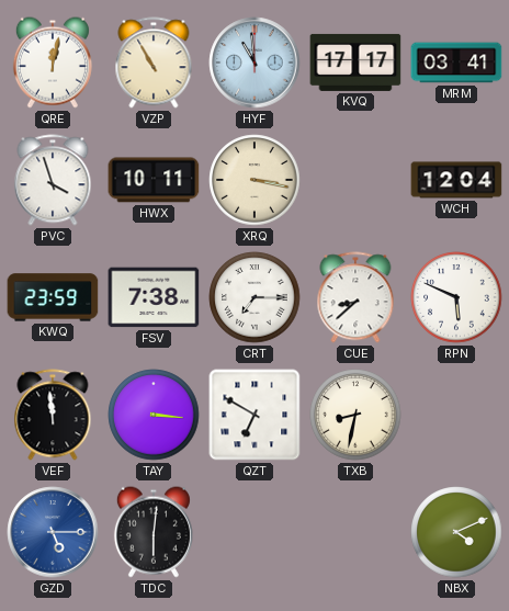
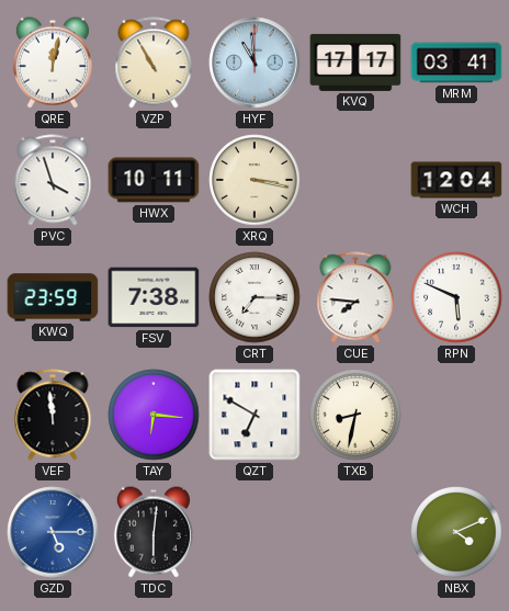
CUE: 8:38 -> 7:46
TAY: 3:16 -> 6:16
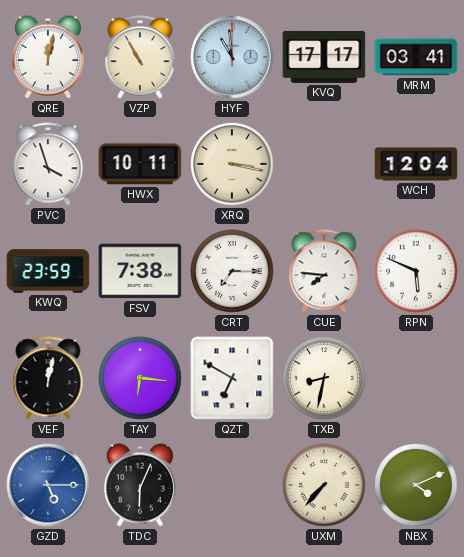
VEF: 11:59 -> 12:02
TDC: 6:01 -> 6:04
UXM: none -> 7:37
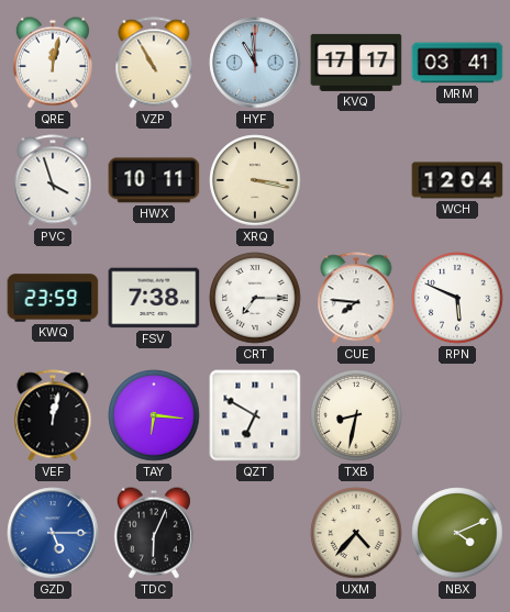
UXM: 7:37 -> 4:37
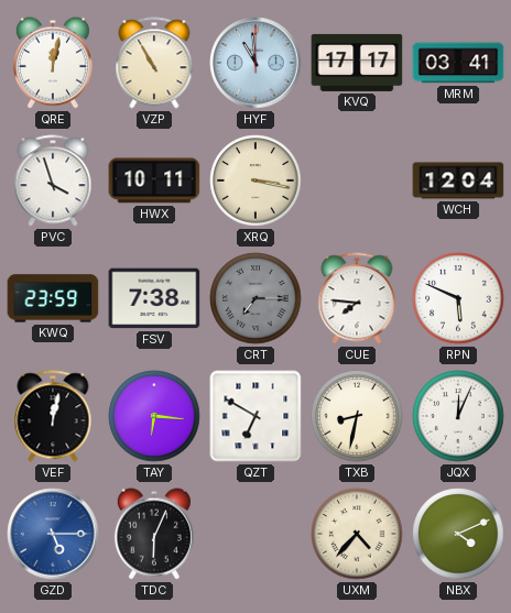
CRT dial: white -> grey
JQX: none -> 12:04
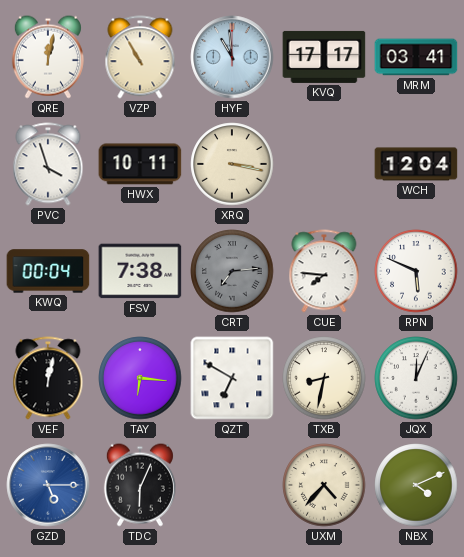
KWQ: 23:59 -> 00:04
CRT: 7:15 -> 7:14
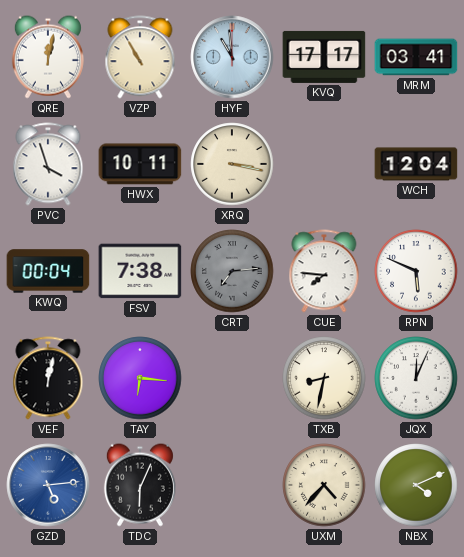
QZT: 6:50 -> none
GZD: 5:15 -> 5:14
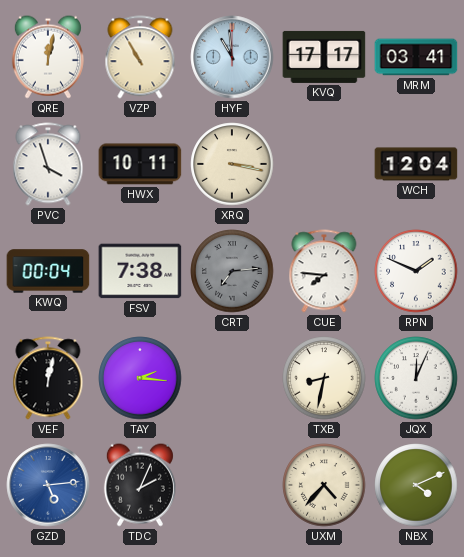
RPN: 5:49 -> 1:49
TAY: 6:16 -> 2:16
TDC: 6:04 -> 2:04
